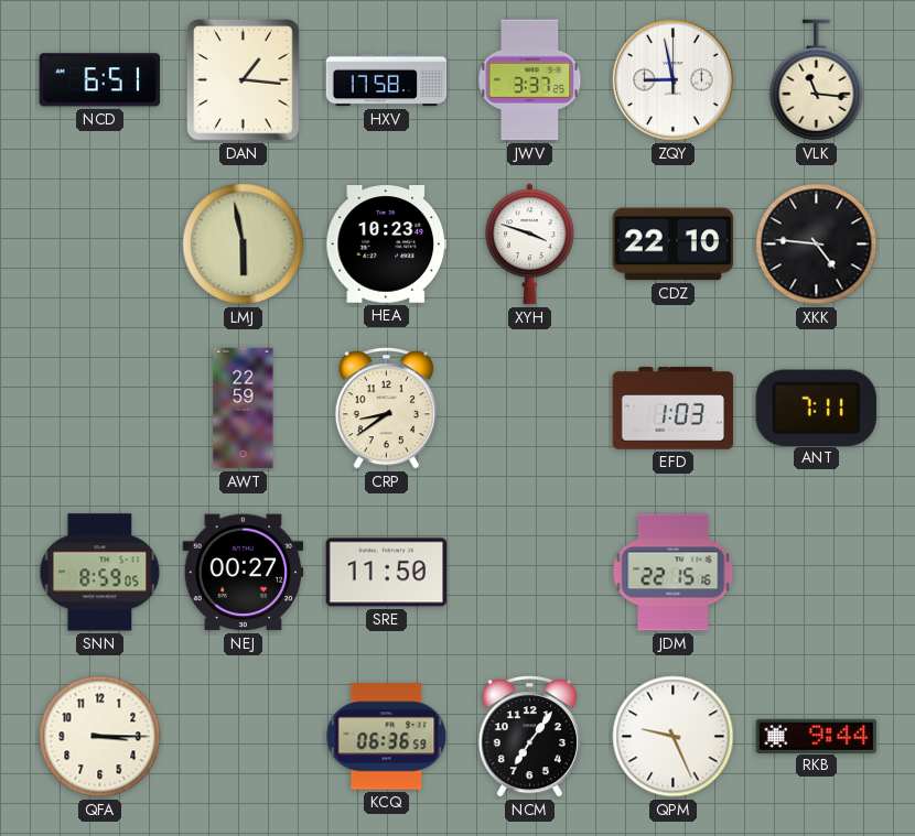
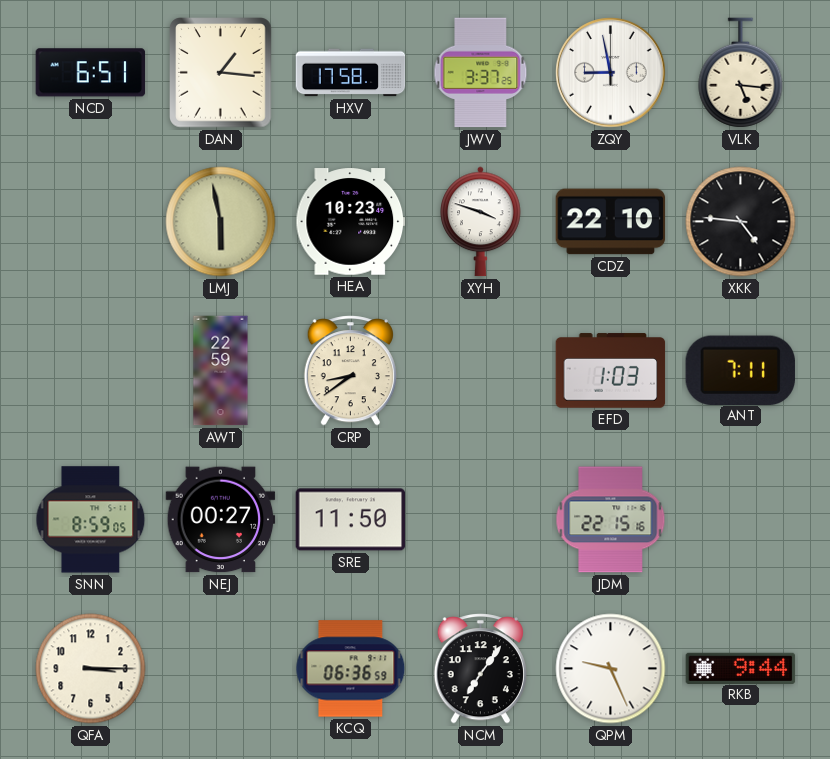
VLK: 11:16 -> 5:16
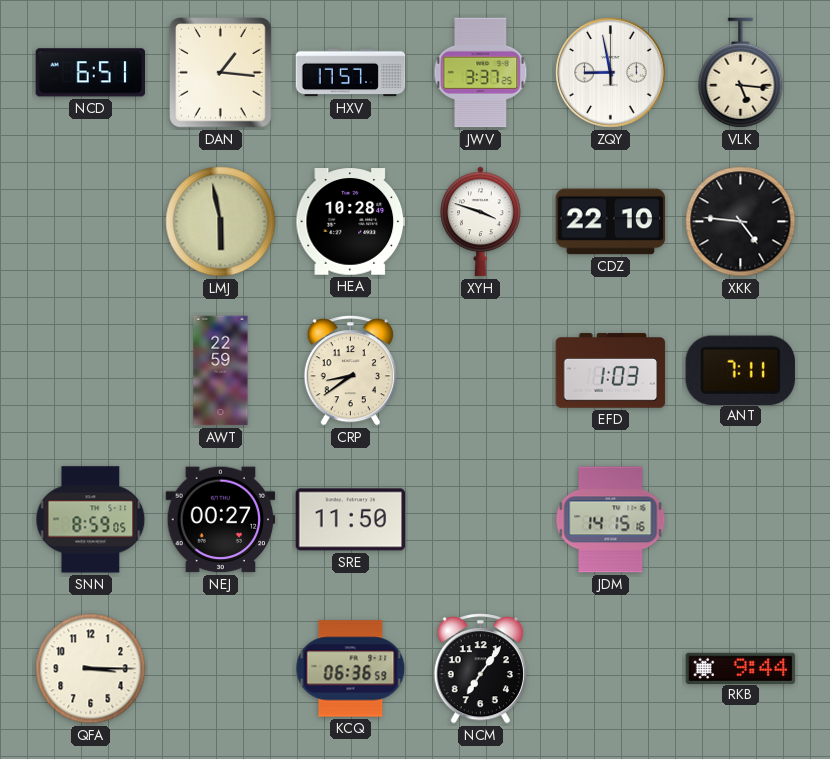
HXV: 17:58 -> 17:57
HEA: 10:23 -> 10:28
JDM: 22:15 -> 14:15
QPM: 9:26 -> none
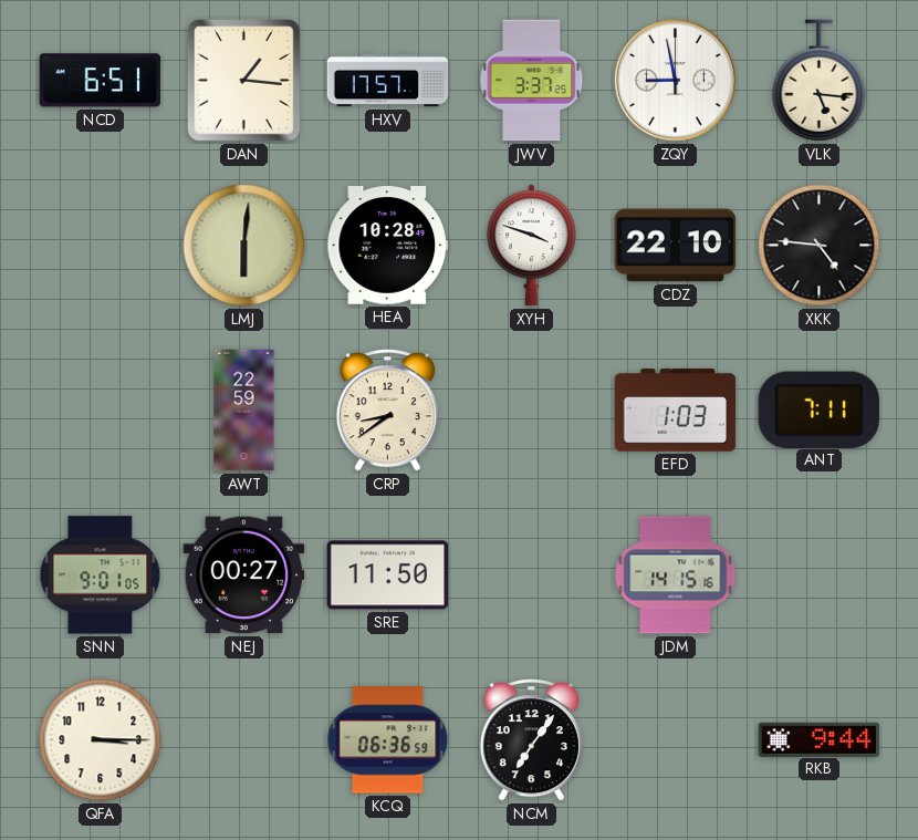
LMJ: 5:58 -> 6:01
SNN: 8:59 -> 9:01
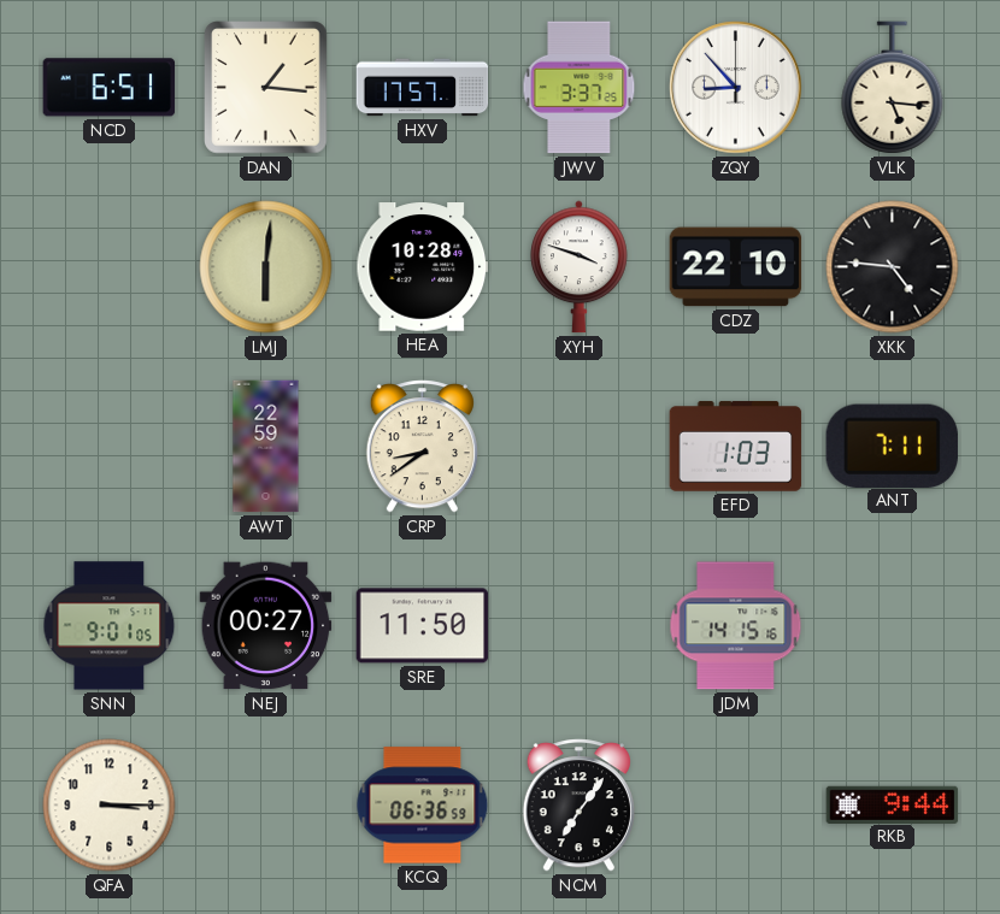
ZQY: 8:58 -> 8:53
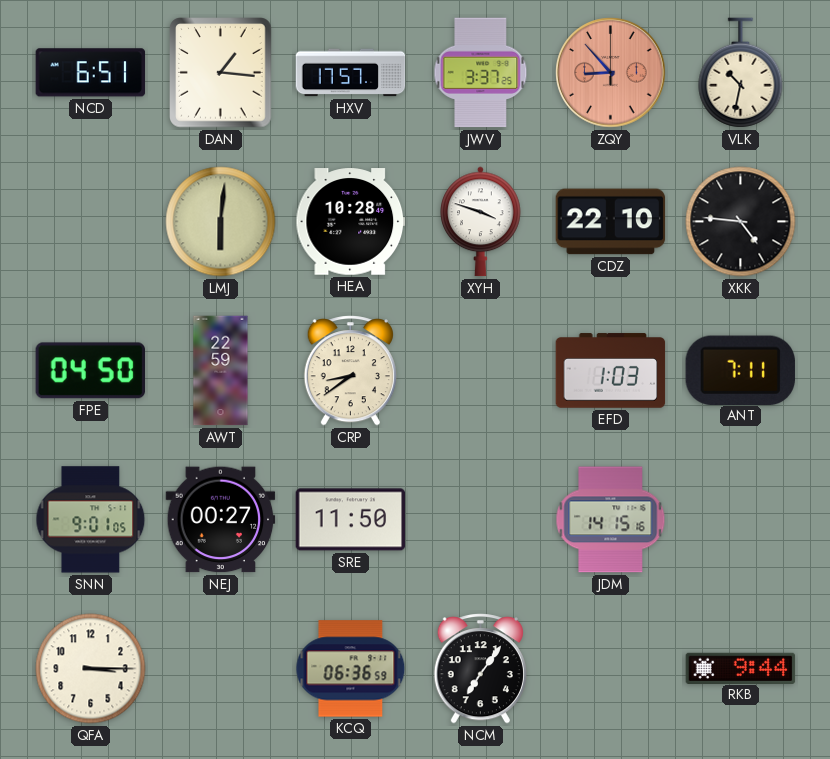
ZQY dial: white -> salmon
VLK: 5:16 -> 10:32
FPE: none -> 04:50
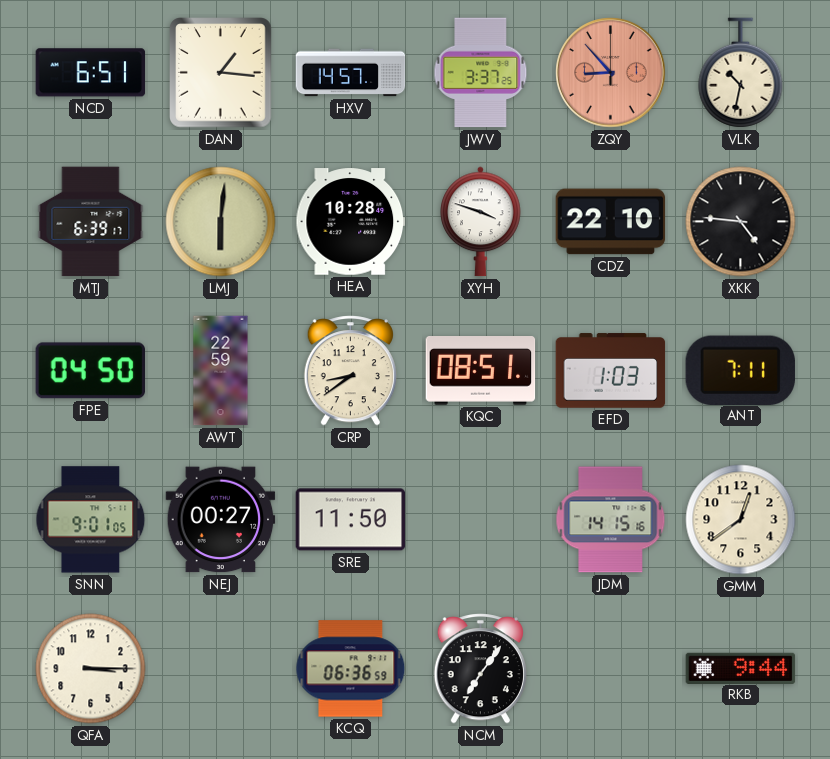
HXV: 17:57 -> 14:57
MTJ: none -> 6:39
KQC: none -> 08:51
GMM: none -> 12:39
